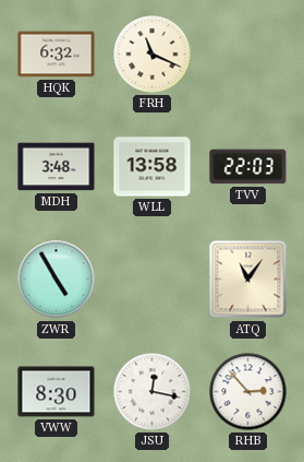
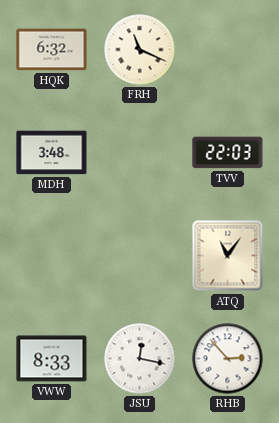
WLL: 13:58 -> none
ZWR: 4:55 -> none
VWW: 8:30 -> 8:33
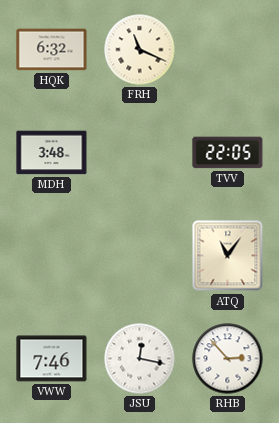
TVV: 22:03 -> 22:05
VWW: 8:33 -> 7:46
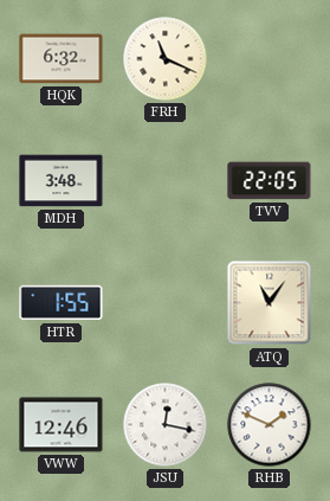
HTR: none -> 1:55
VWW: 7:46 -> 12:46
RHB: 2:53 -> 1:49
